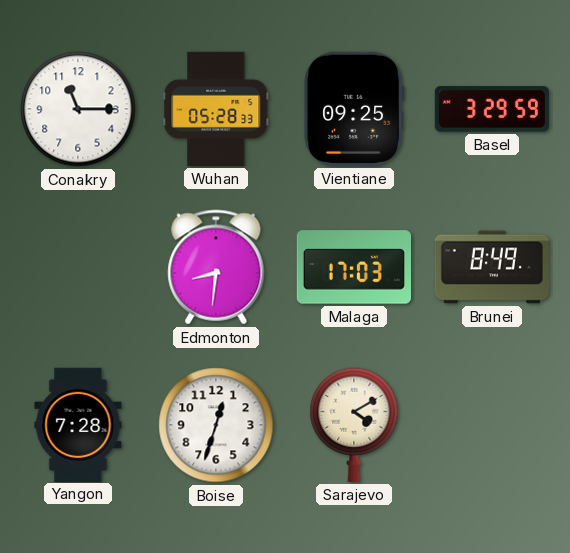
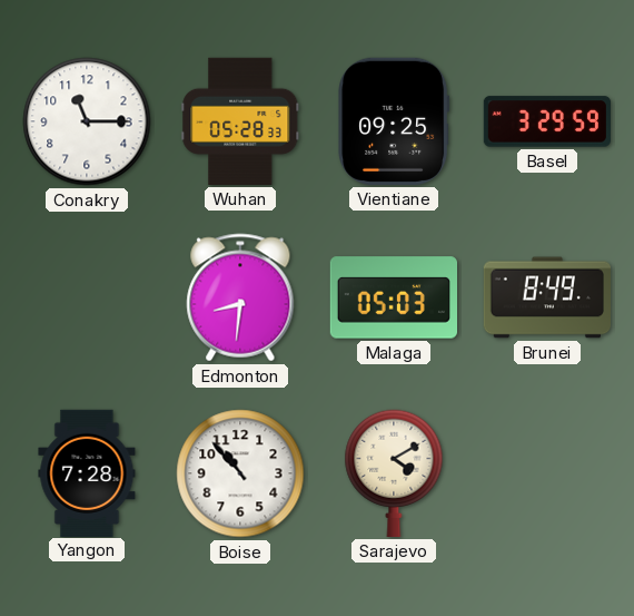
Malaga: 17:03 -> 05:03
Boise: 12:33 -> 10:53
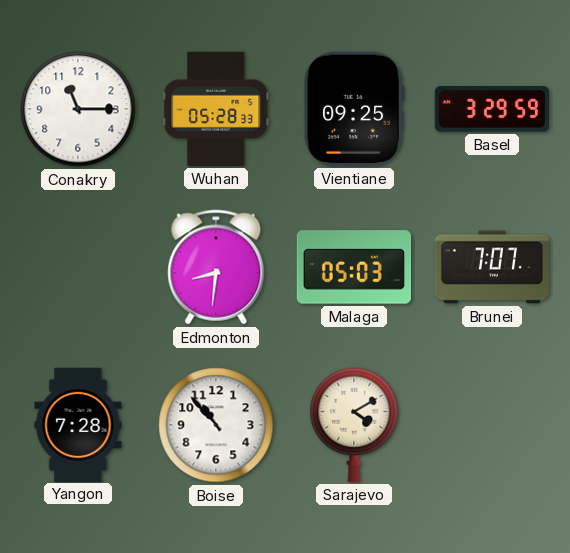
Brunei: 8:49 -> 7:07
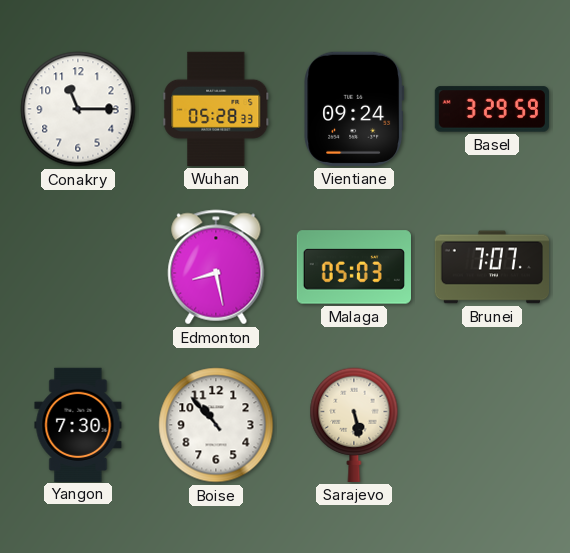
Vientiane: 09:25 -> 09:24
Edmonton: 8:31 -> 8:28
Yangon: 7:28 -> 7:30
Sarajevo: 4:10 -> 5:28
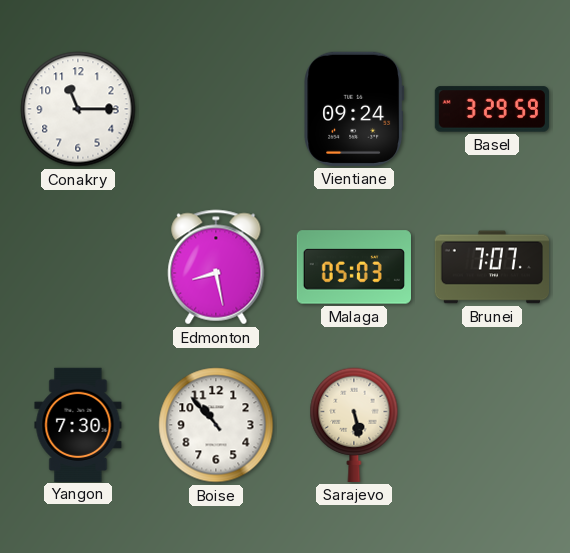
Wuhan: 05:28 -> none
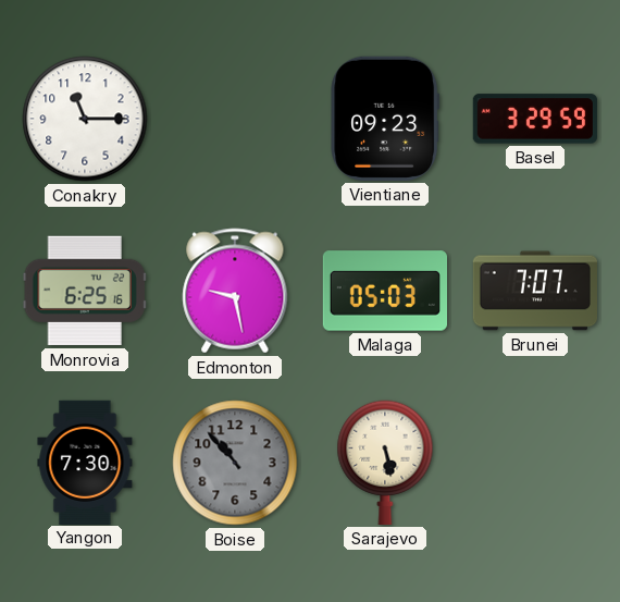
Vientiane: 09:24 -> 09:23
Monrovia: none -> 6:25
Edmonton: 8:28 -> 9:28
Boise dial: white -> grey
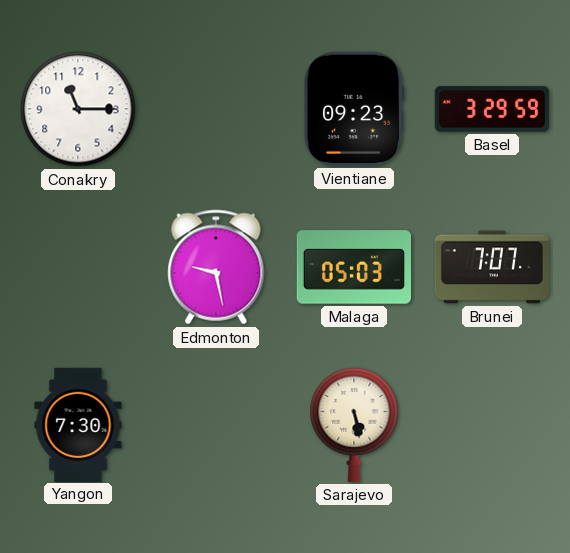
Monrovia: 6:25 -> none
Boise: 10:53 -> none
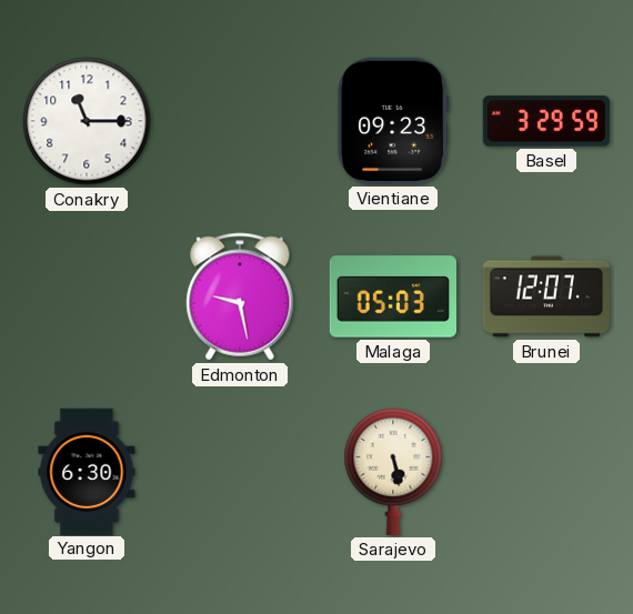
Brunei: 7:07 -> 12:07
Yangon: 7:30 -> 6:30
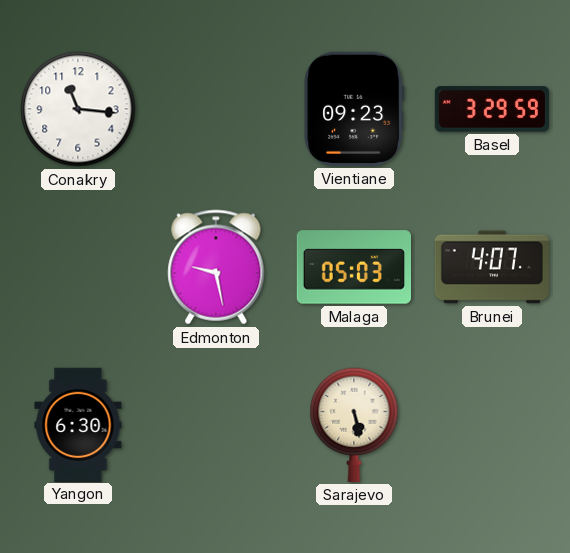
Conakry: 11:15 -> 11:16
Brunei: 12:07 -> 4:07
